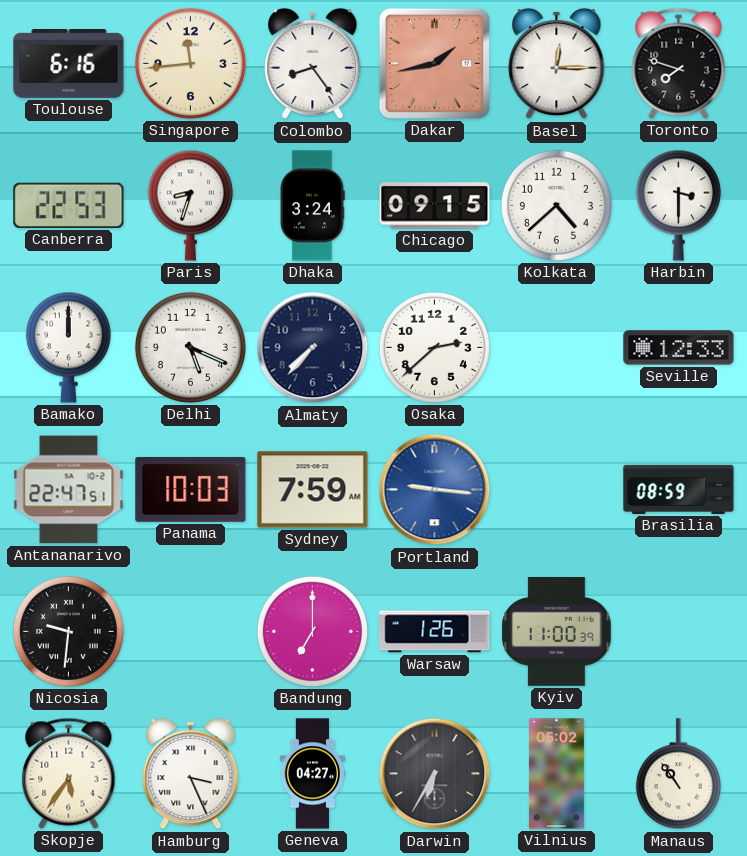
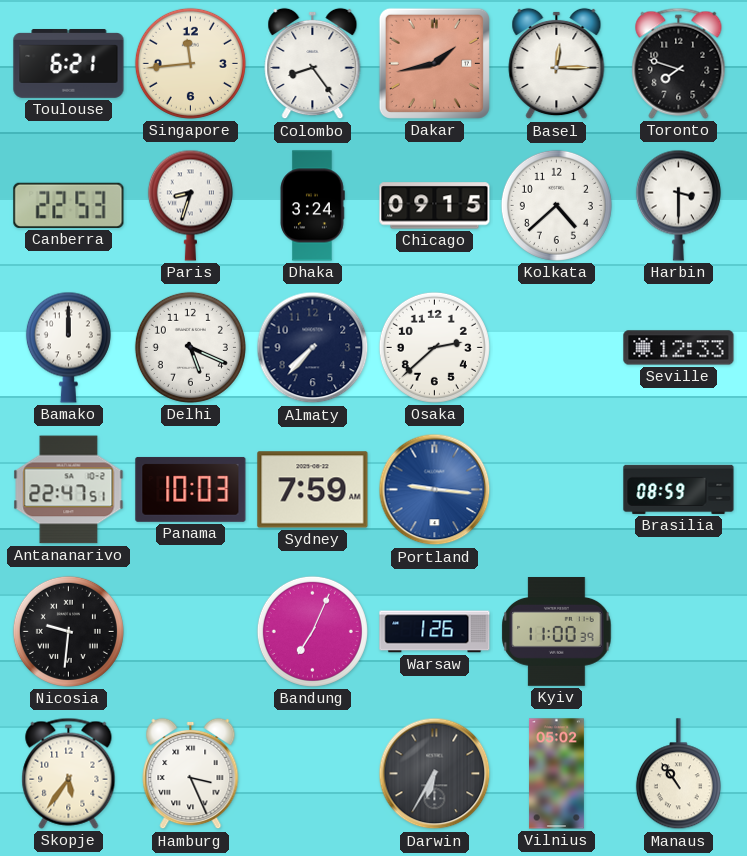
Toulouse: 6:16 -> 6:21
Bandung: 7:00 -> 7:04
Geneva: 04:27 -> none
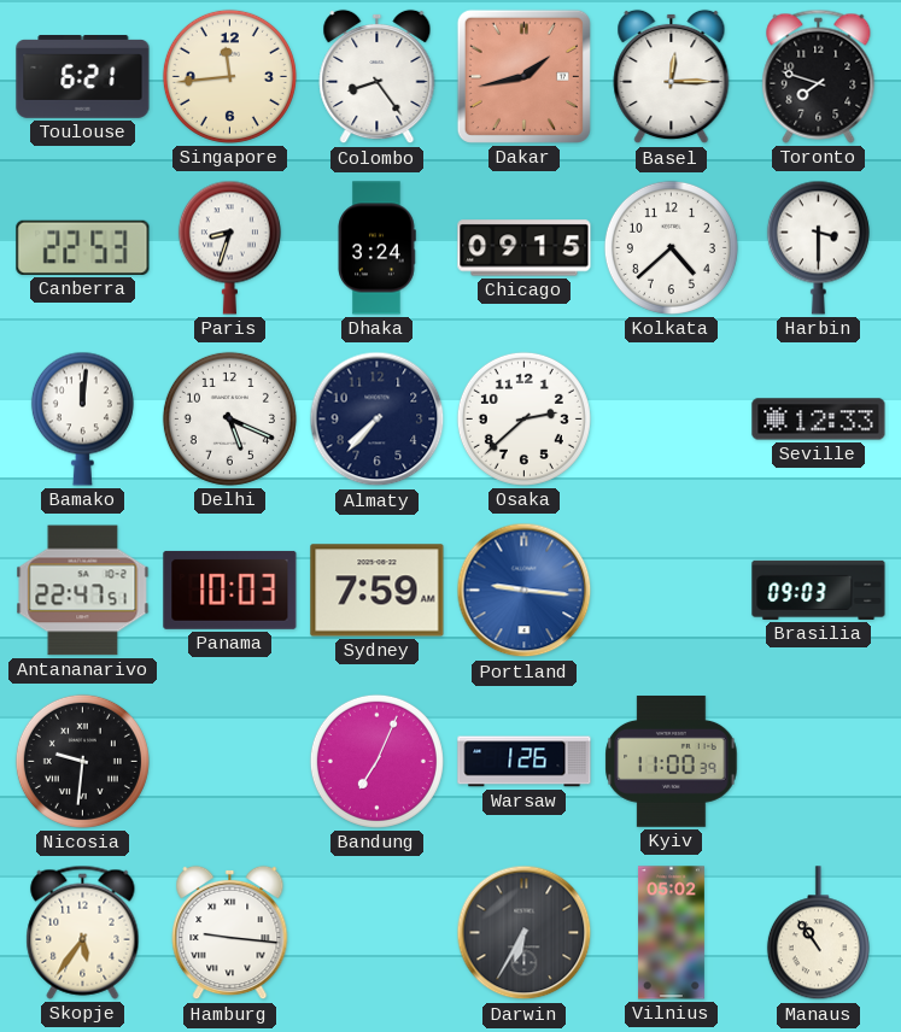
Bamako: 12:00 -> 12:01
Brasilia: 08:59 -> 09:03
Hamburg: 3:26 -> 9:16
